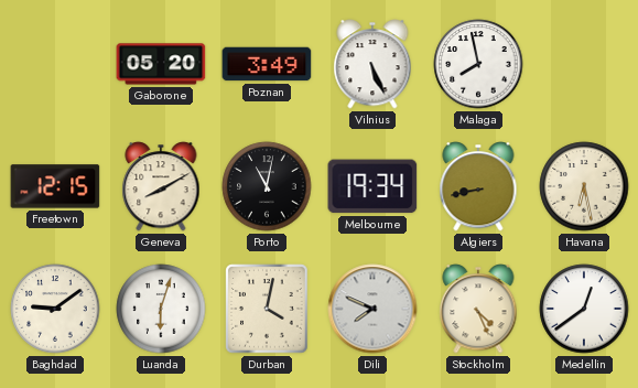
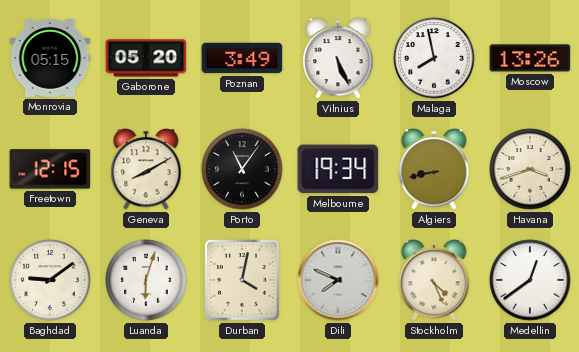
Monrovia: none -> 05:15
Moscow: none -> 13:26
Porto: 11:02 -> 11:06
Havana: 6:28 -> 3:42
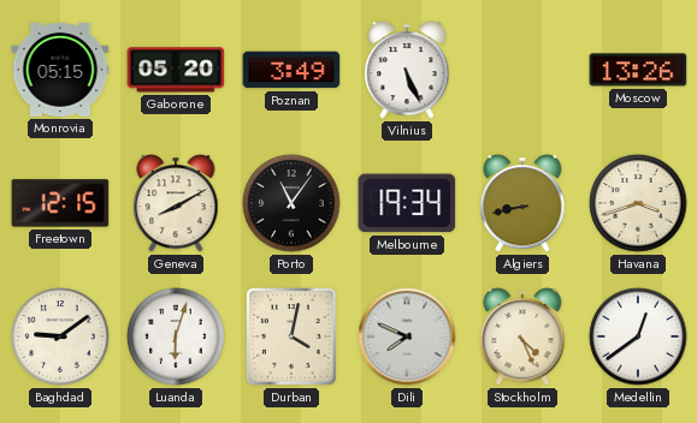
Malaga: 7:58 -> none
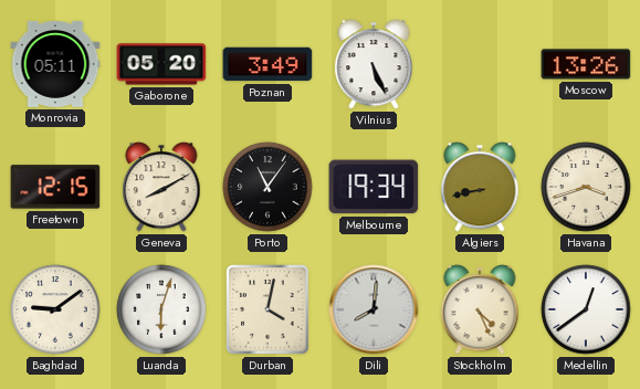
Monrovia: 05:15 -> 05:11
Dili: 7:49 -> 8:01
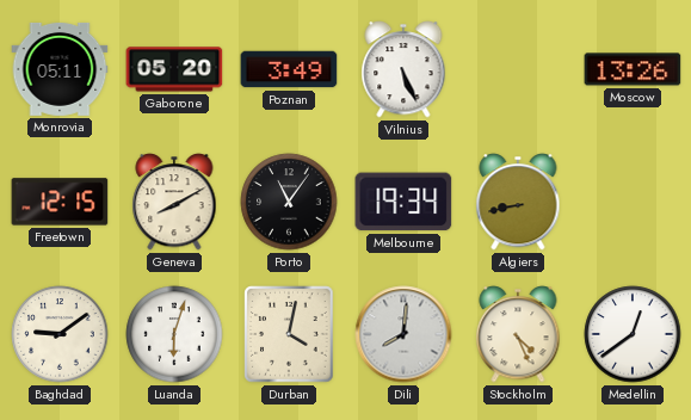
Havana: 3:42 -> none
